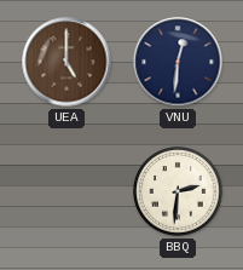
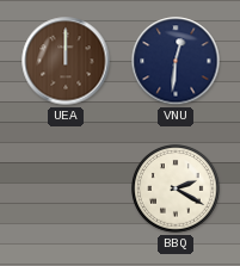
UEA: 5:00 -> 12:00
BBQ: 2:31 -> 2:20
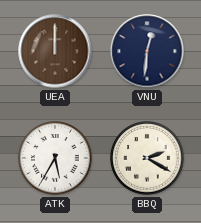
ATK: none -> 5:35
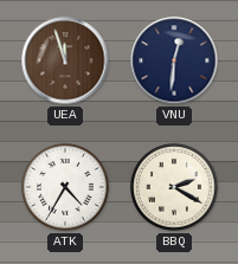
UEA: 12:00 -> 11:57
ATK: 5:35 -> 4:35
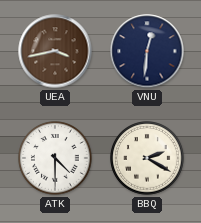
UEA: 11:57 -> 3:43
ATK: 4:35 -> 4:30
